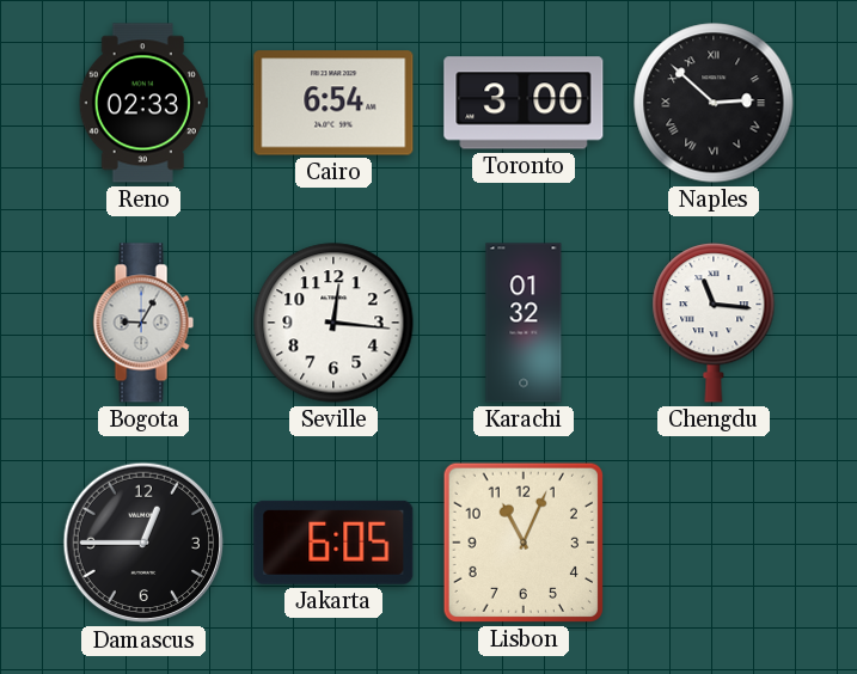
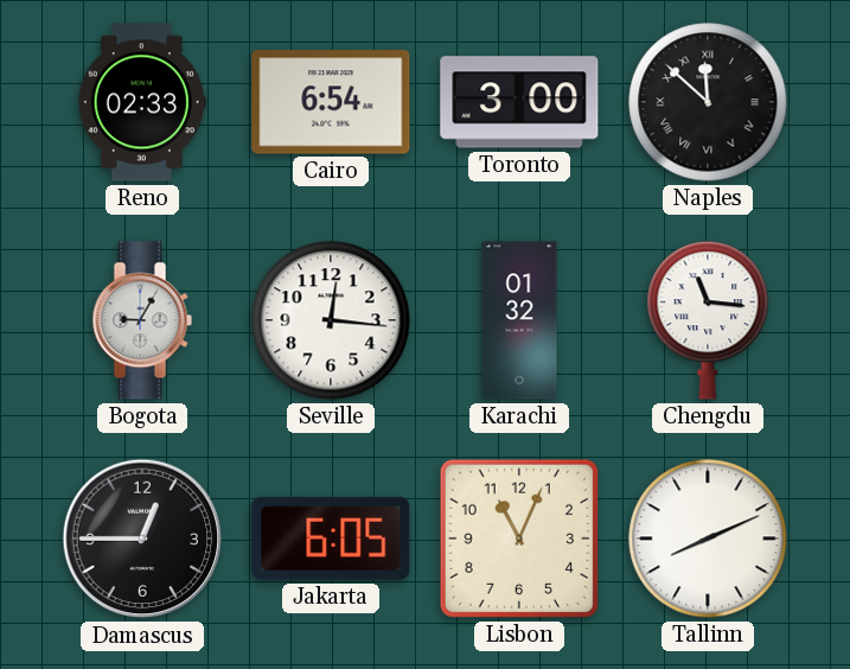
Naples: 2:52 -> 11:52
Tallinn: none -> 8:11
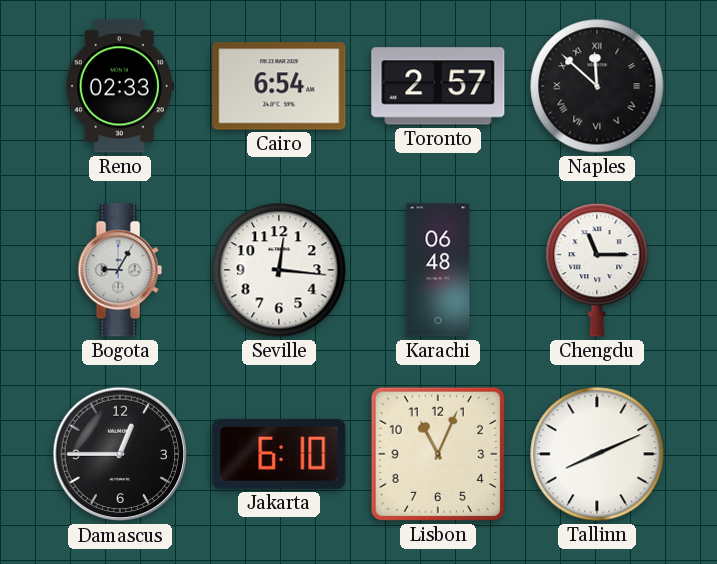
Toronto: 3:00 -> 2:57
Karachi: 01:32 -> 06:48
Chengdu: 11:16 -> 11:15
Jakarta: 6:05 -> 6:10
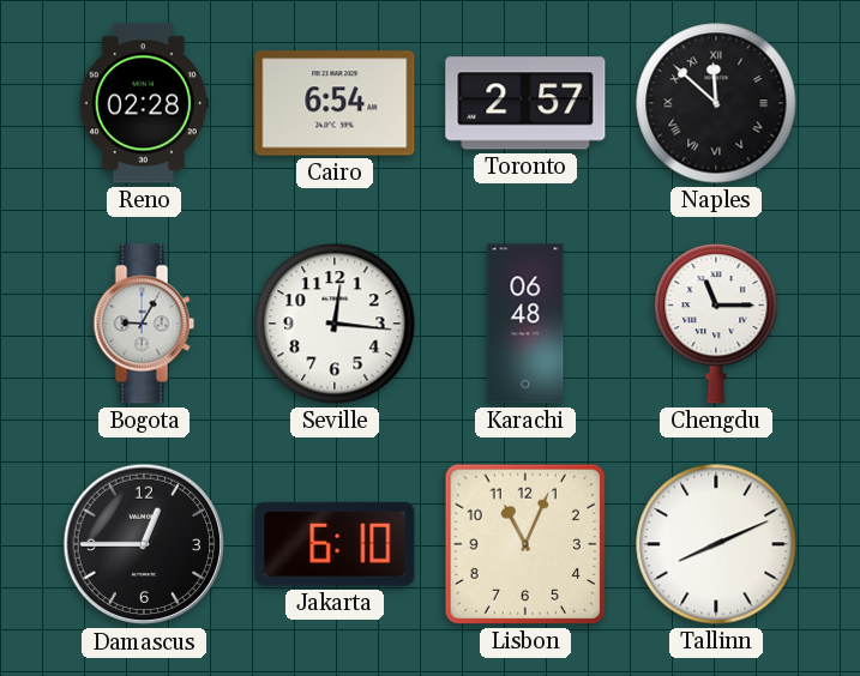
Reno: 02:33 -> 02:28
